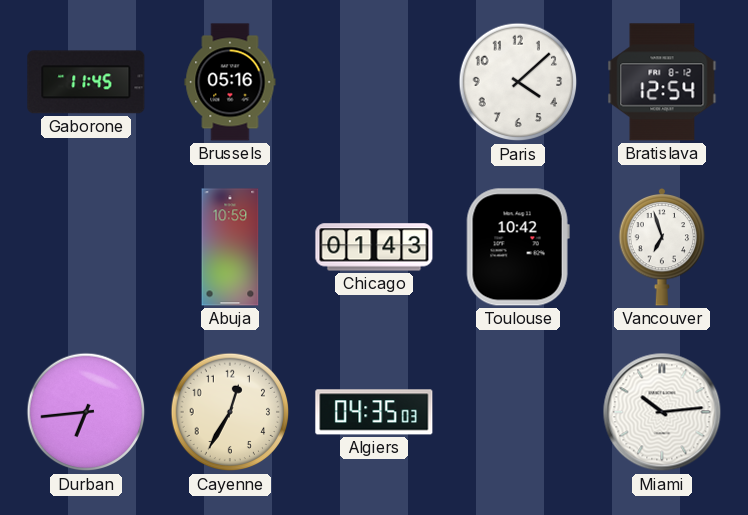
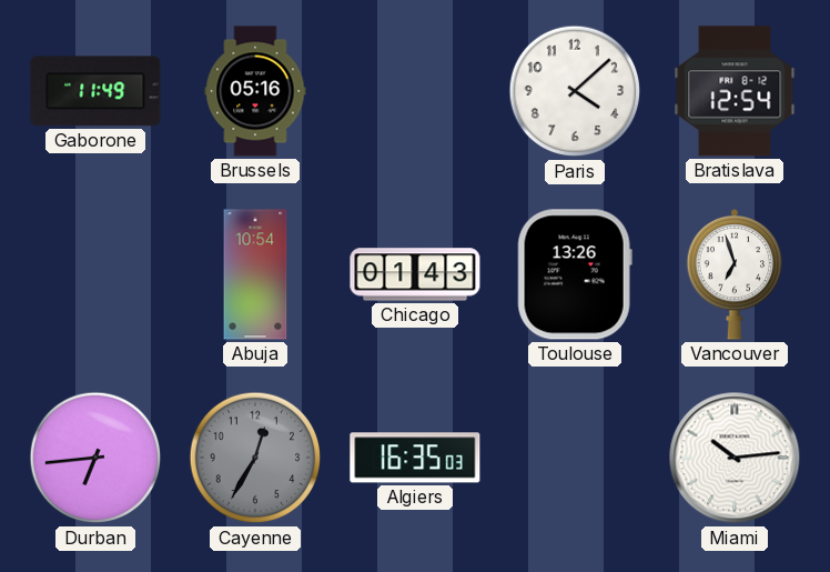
Gaborone: 11:45 -> 11:49
Abuja: 10:59 -> 10:54
Toulouse: 10:42 -> 13:26
Cayenne dial: cream -> grey
Algiers: 04:35 -> 16:35
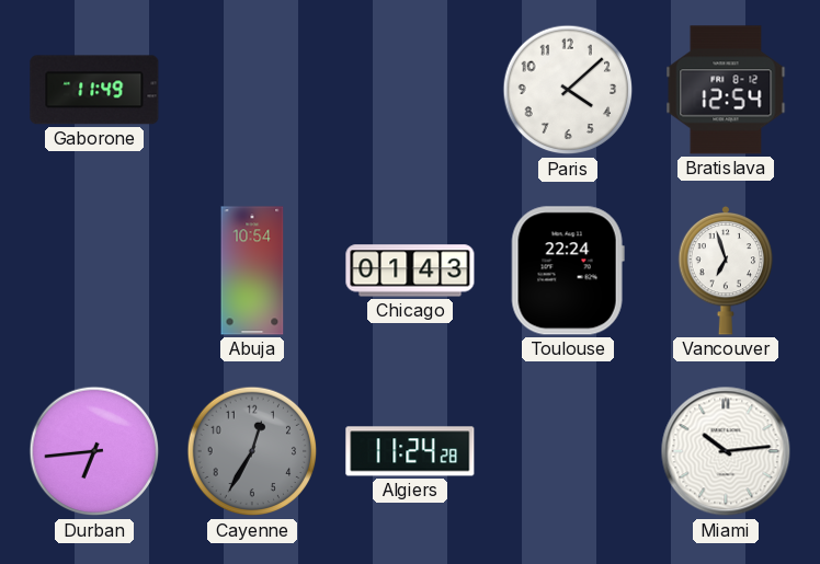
Brussels: 05:16 -> none
Toulouse: 13:26 -> 22:24
Algiers: 16:35 -> 11:24
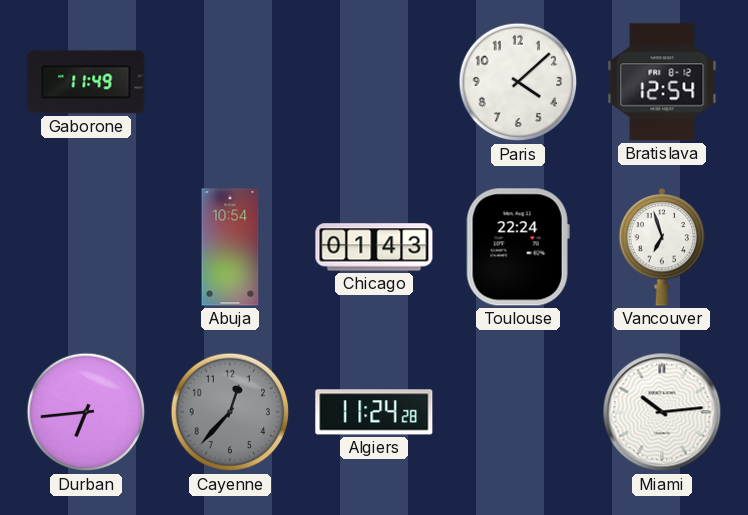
Cayenne: 12:35 -> 12:37
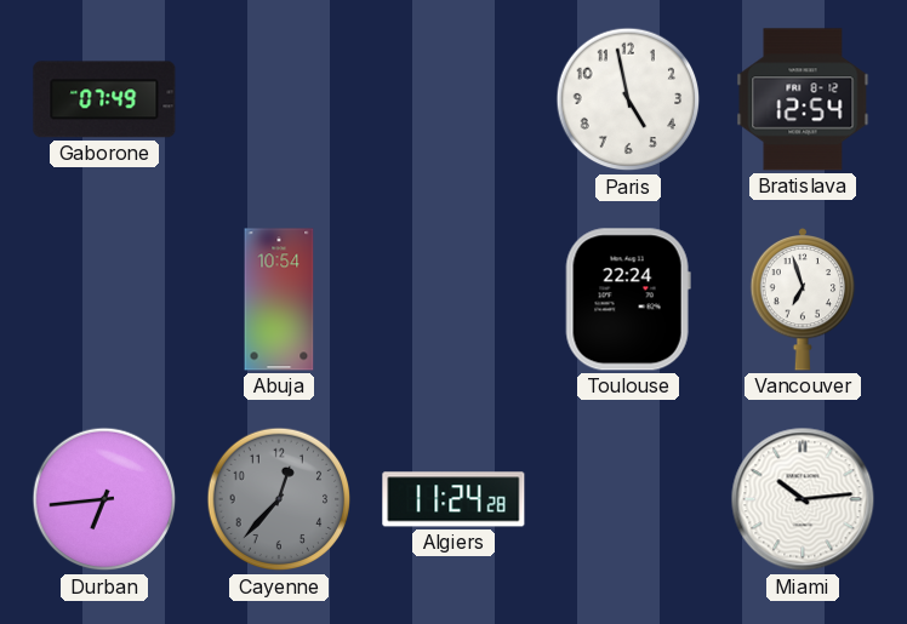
Gaborone: 11:49 -> 07:49
Paris: 4:08 -> 4:58
Chicago: 01:43 -> none
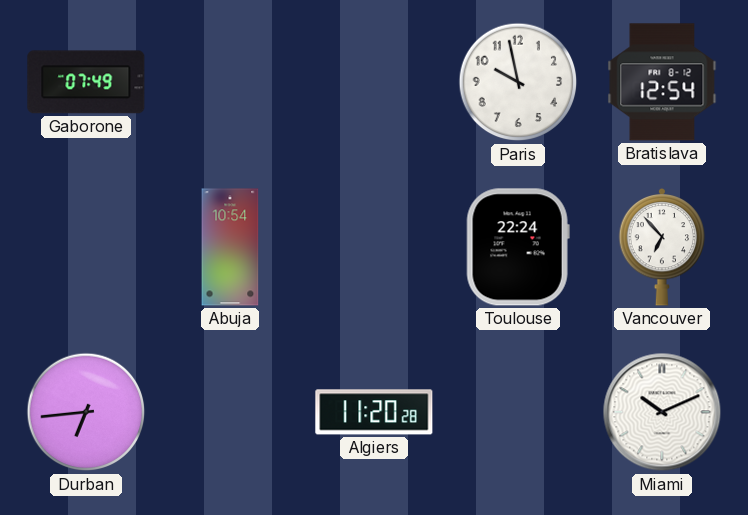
Paris: 4:58 -> 9:58
Vancouver: 6:57 -> 6:53
Cayenne: 12:37 -> none
Algiers: 11:24 -> 11:20
Miami: 10:14 -> 10:11
